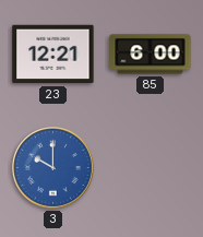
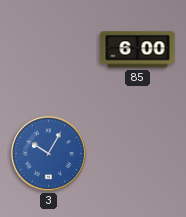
23: 12:21 -> none
3: 10:00 -> 10:05
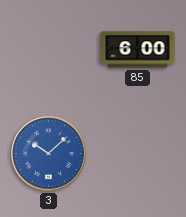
3: 10:05 -> 10:08
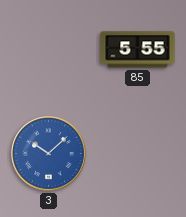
85: 6:00 -> 5:55
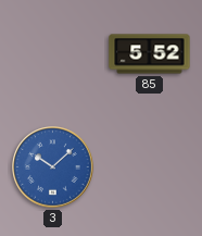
85: 5:55 -> 5:52
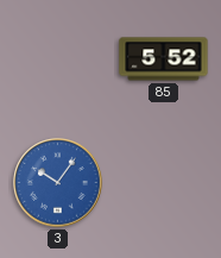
3: 10:08 -> 10:06
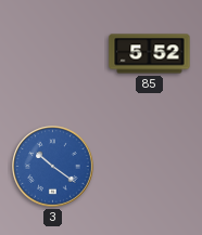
3: 10:06 -> 10:21
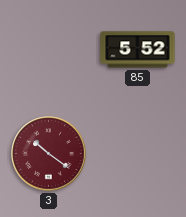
3 dial: blue -> burgundy
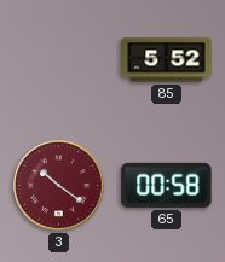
65: none -> 00:58
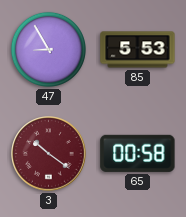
47: none -> 8:55
85: 5:52 -> 5:53
